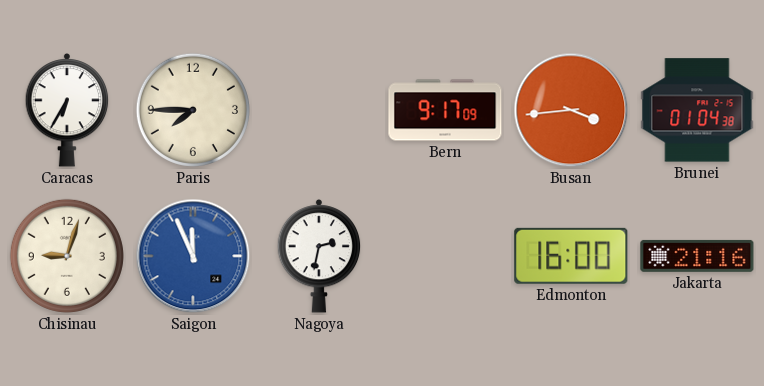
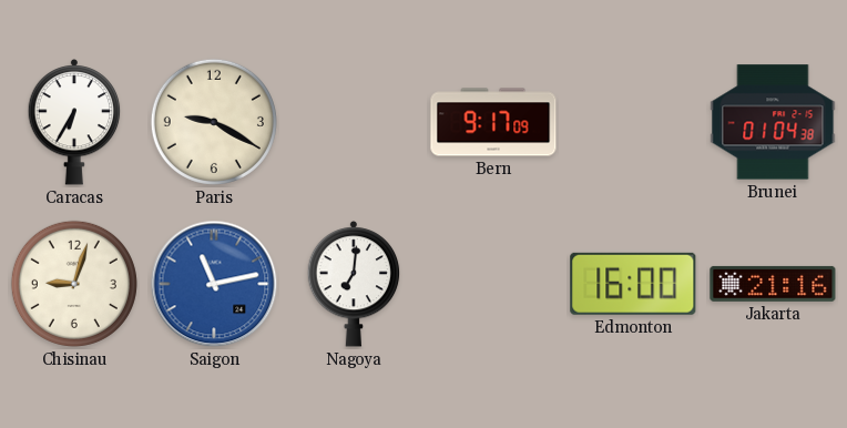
Paris: 7:45 -> 9:20
Busan: 3:44 -> none
Saigon: 11:56 -> 11:13
Nagoya: 2:32 -> 7:01
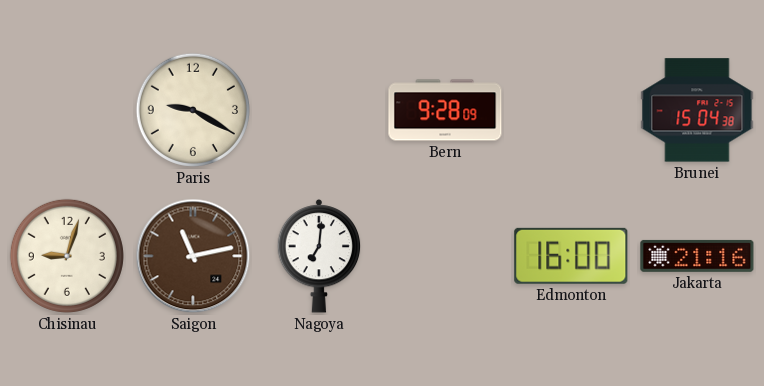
Caracas: 6:35 -> none
Bern: 9:17 -> 9:28
Brunei: 01:04 -> 15:04
Saigon dial: blue -> brown
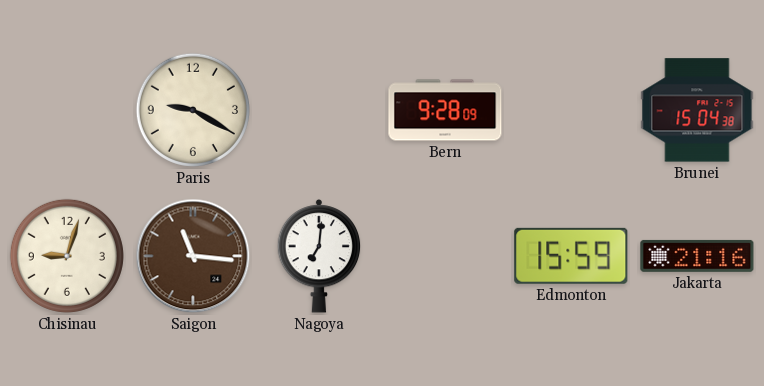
Saigon: 11:13 -> 11:16
Edmonton: 16:00 -> 15:59
